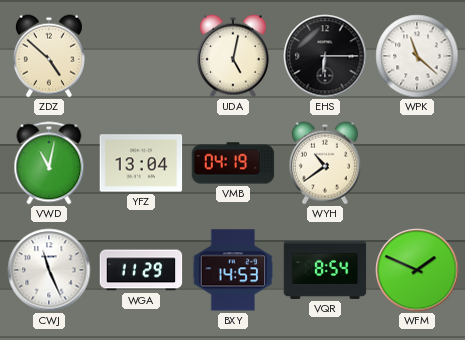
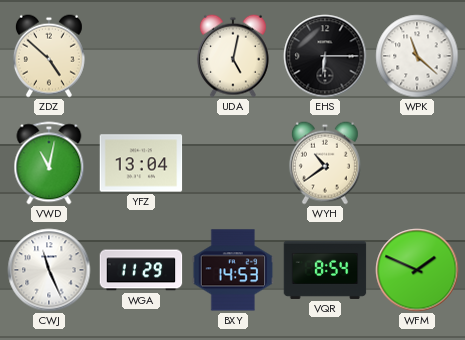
VMB: 04:19 -> none
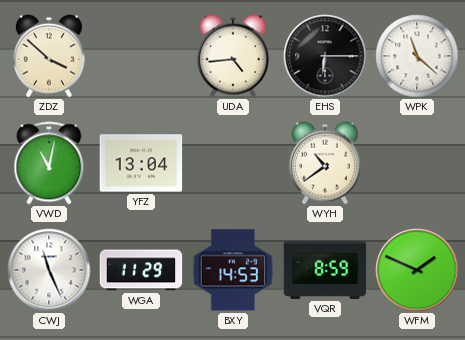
ZDZ: 4:52 -> 3:52
UDA: 5:02 -> 4:44
VQR: 8:54 -> 8:59
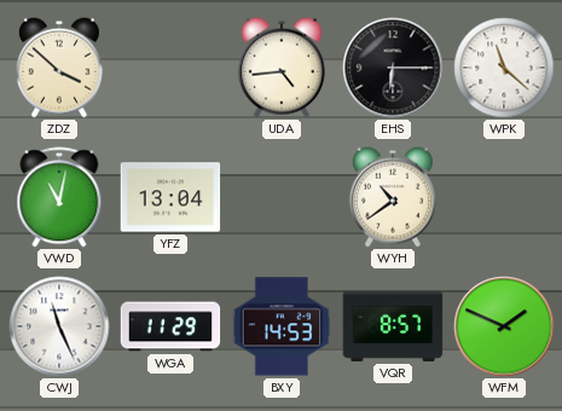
VQR: 8:59 -> 8:57
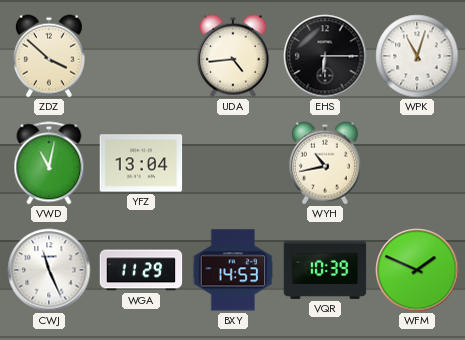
WPK: 11:22 -> 11:03
WYH: 10:39 -> 10:43
VQR: 8:57 -> 10:39
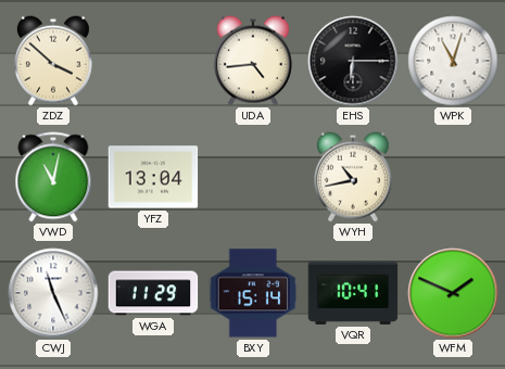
BXY: 14:53 -> 15:14
VQR: 10:39 -> 10:41
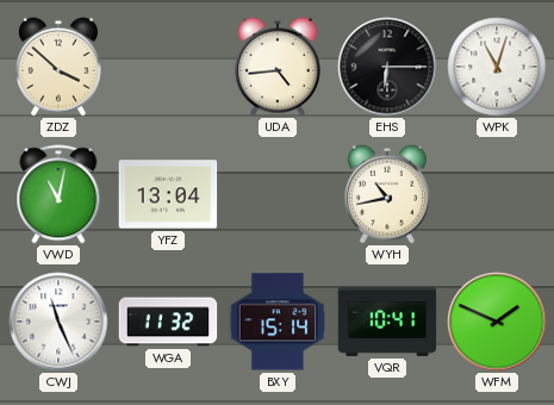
WGA: 11:29 -> 11:32
